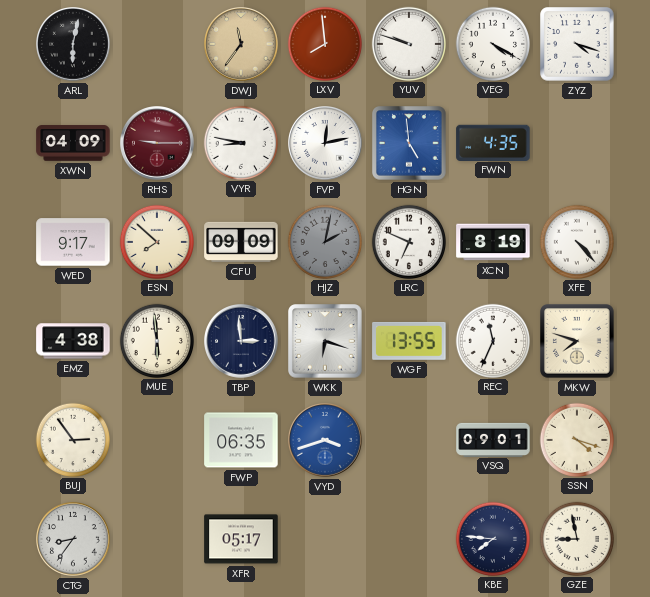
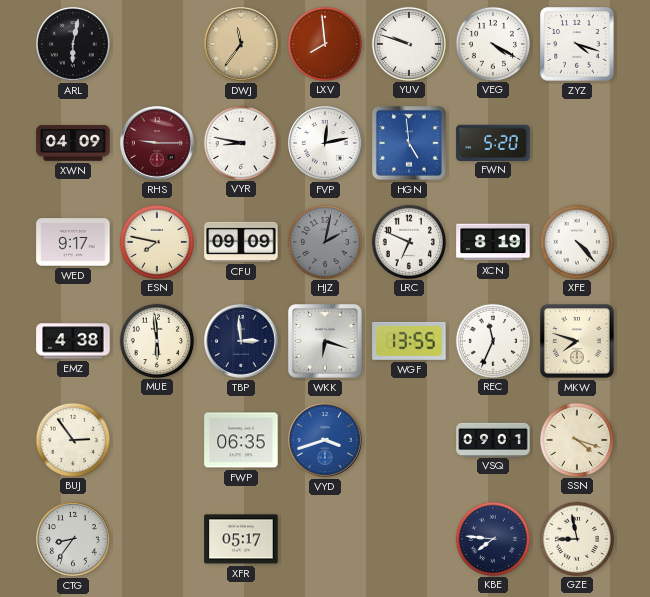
FWN: 4:35 -> 5:20
ESN: 7:52 -> 7:47
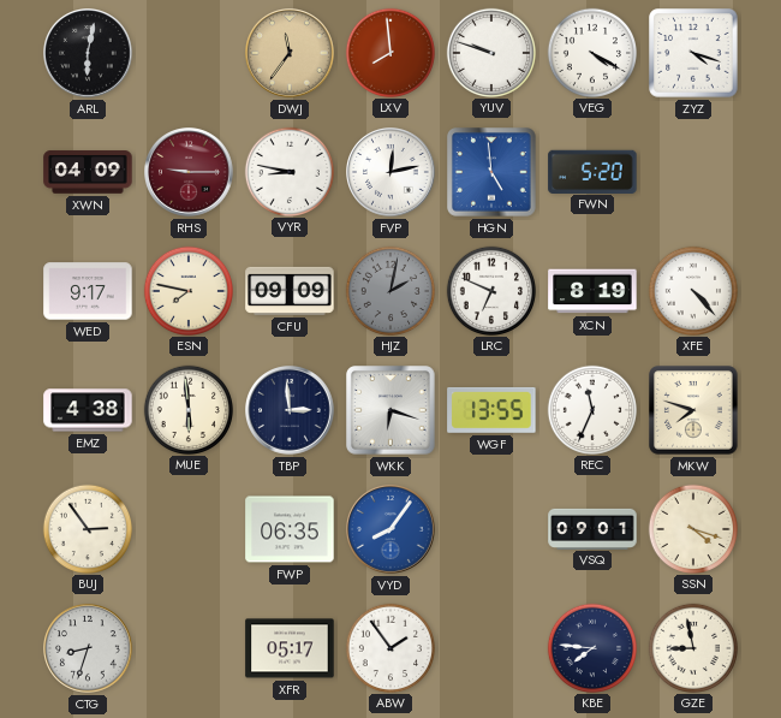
VYD: 3:42 -> 8:06
CTG: 8:36 -> 8:33
ABW: none -> 1:54
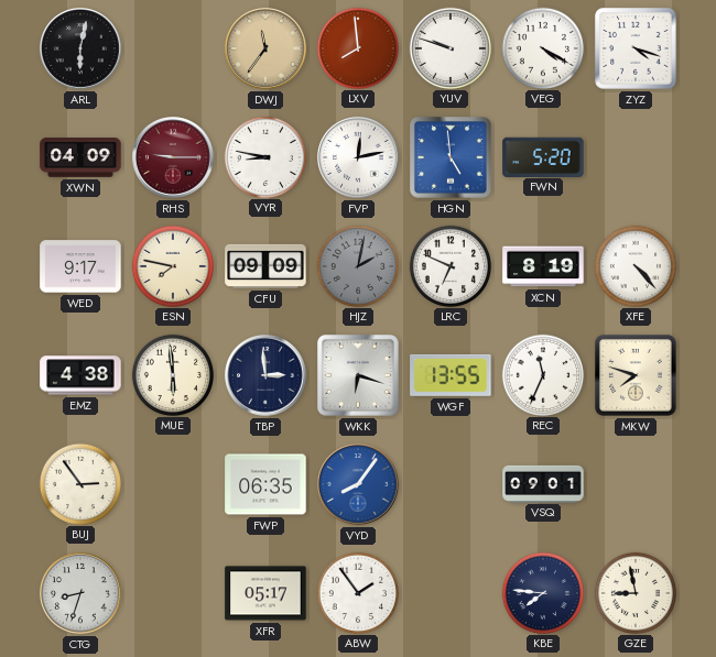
SSN: 4:18 -> none
